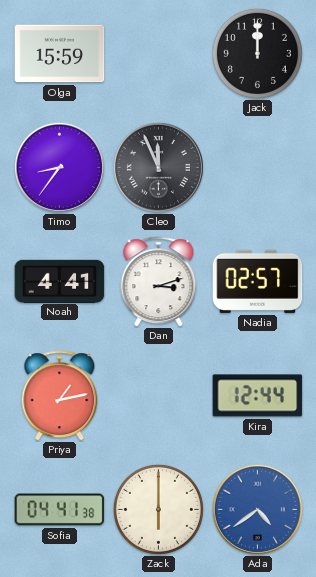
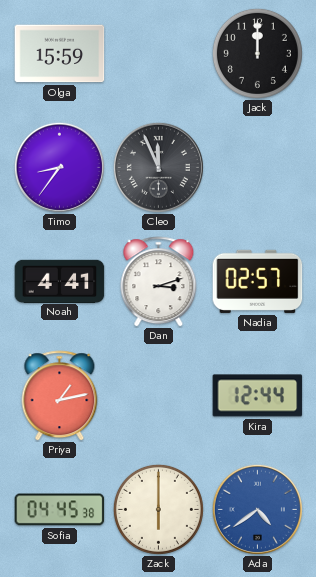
Sofia: 04:41 -> 04:45
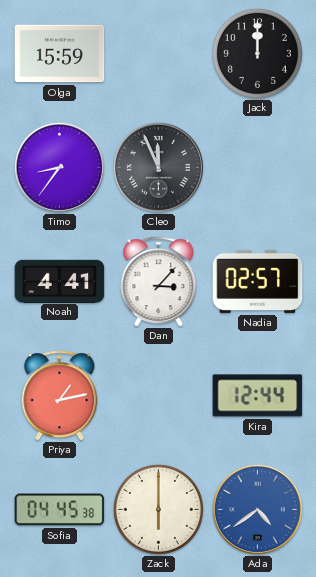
Dan: 3:12 -> 3:07
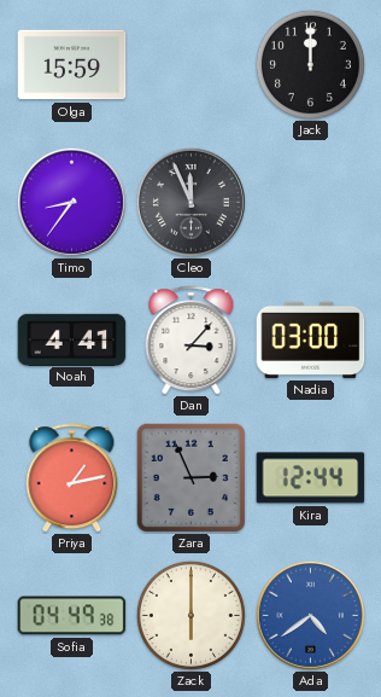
Nadia: 02:57 -> 03:00
Zara: none -> 2:56
Sofia: 04:45 -> 04:49
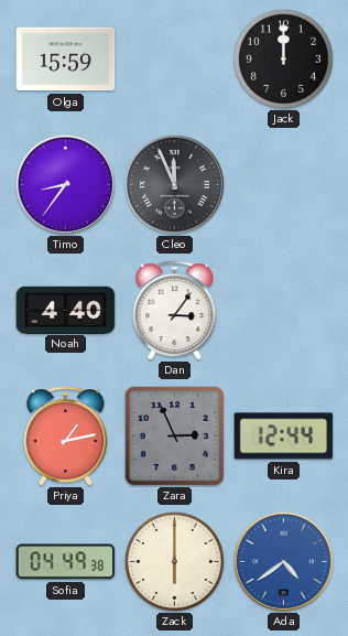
Noah: 4:41 -> 4:40
Dan: 3:07 -> 3:06
Nadia: 03:00 -> none
